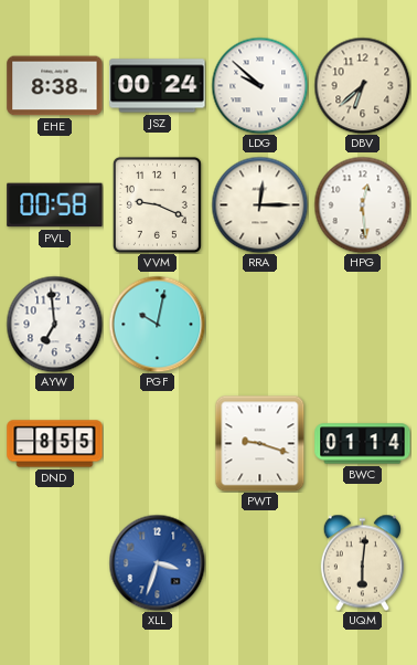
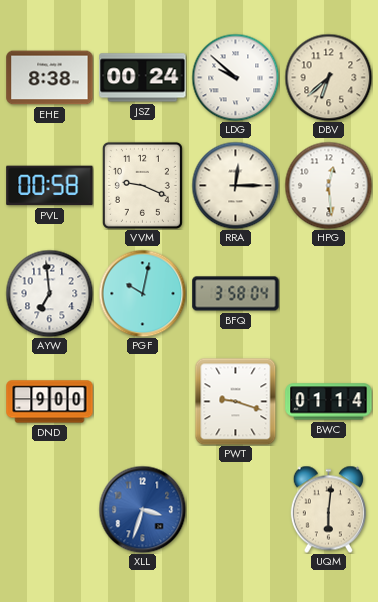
BFQ: none -> 3:58
DND: 8:55 -> 9:00
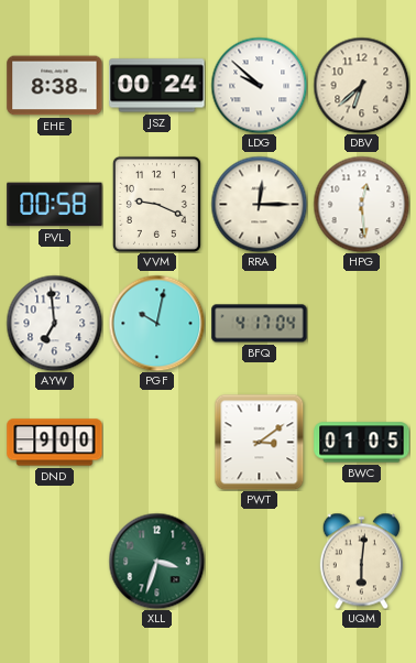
BFQ: 3:58 -> 4:17
PWT: 9:18 -> 3:09
BWC: 01:14 -> 01:05
XLL dial: blue -> green
